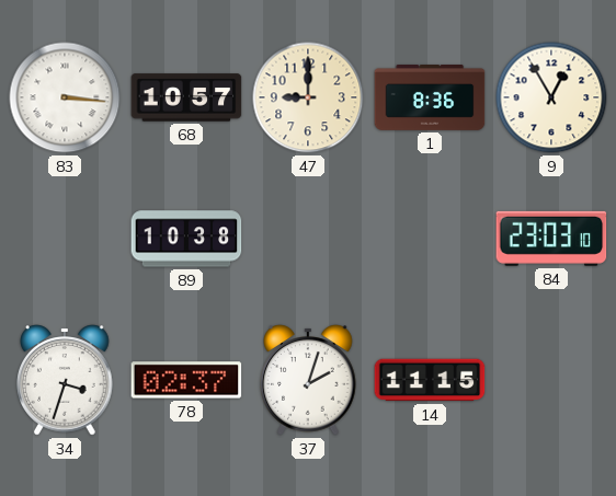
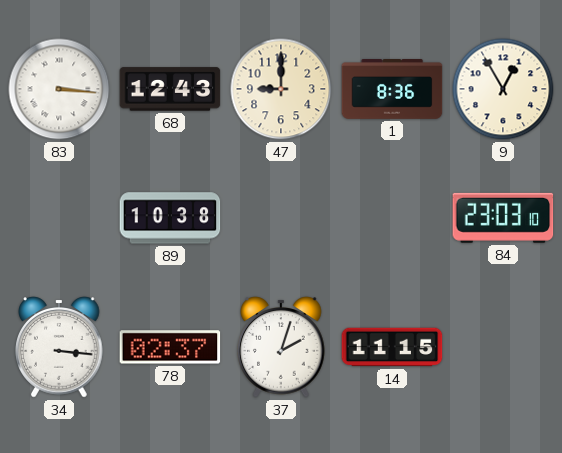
68: 10:57 -> 12:43
34: 3:33 -> 3:16
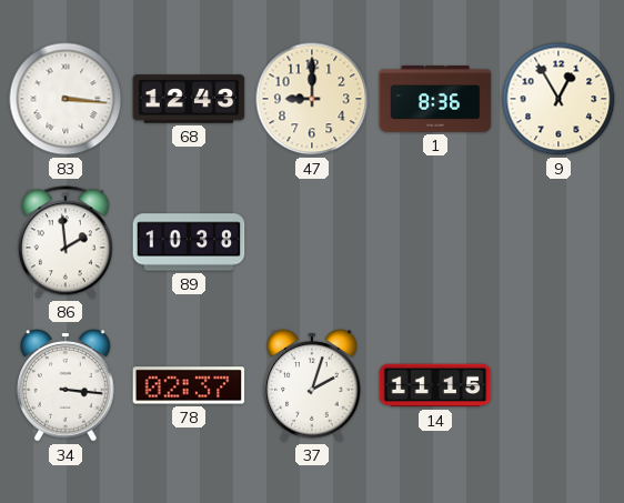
86: none -> 1:59
84: 23:03 -> none
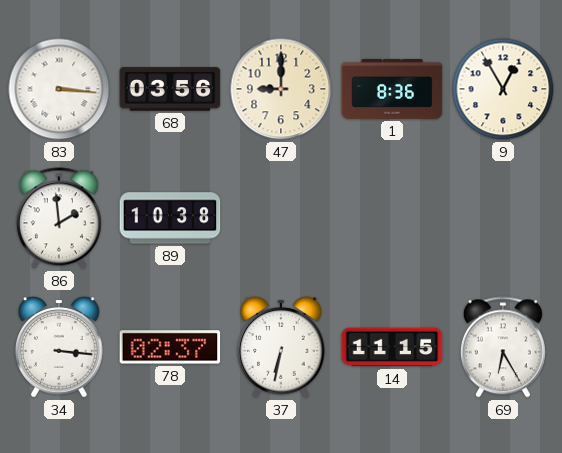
68: 12:43 -> 03:56
37: 2:03 -> 6:32
69: none -> 6:25
